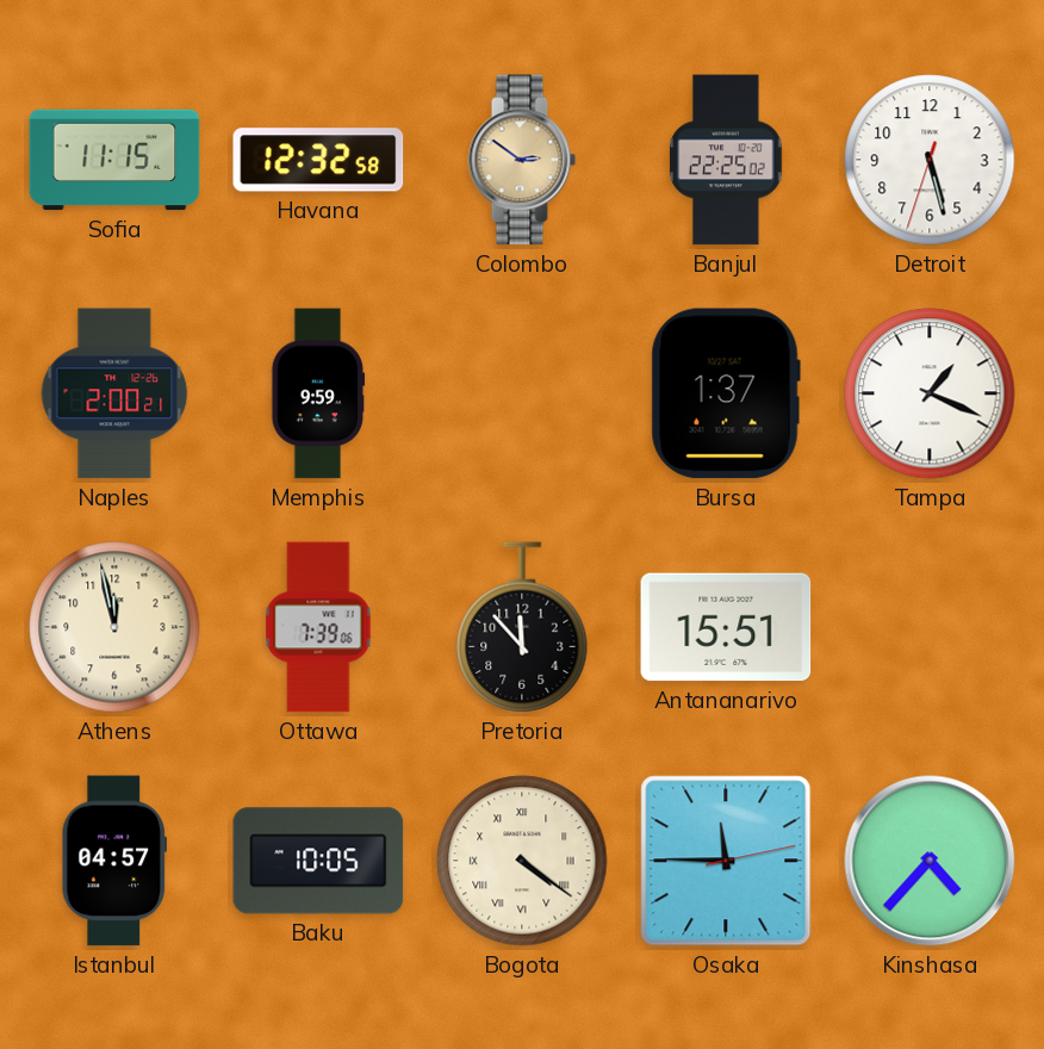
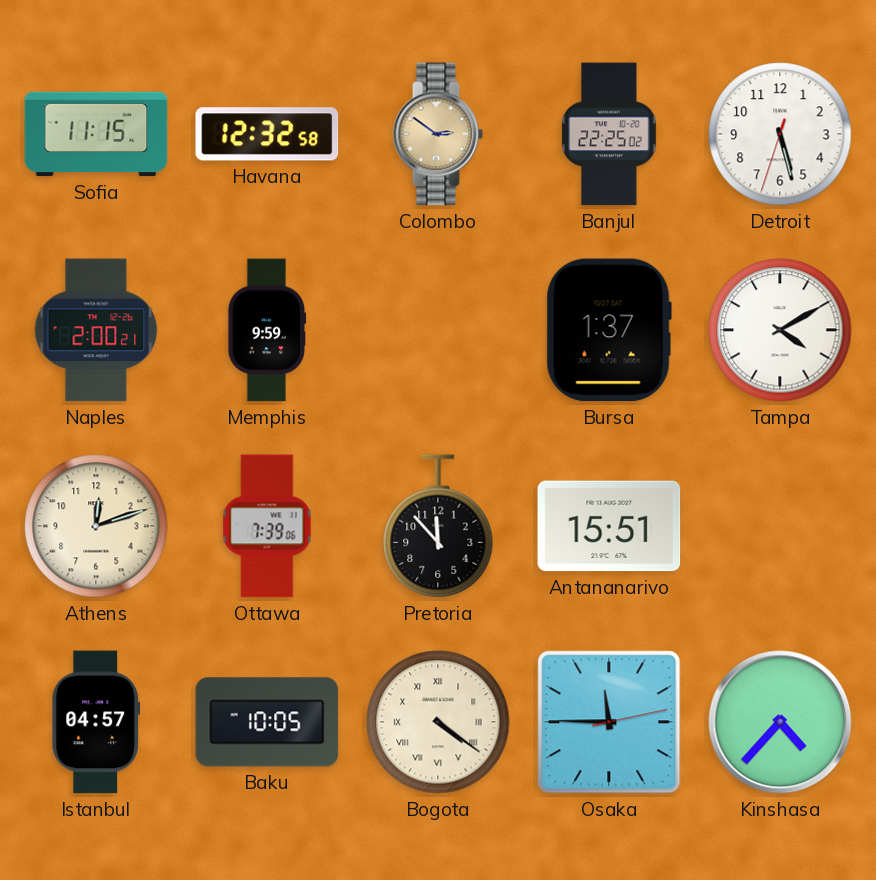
Tampa: 1:19 -> 4:10
Athens: 11:58 -> 12:12
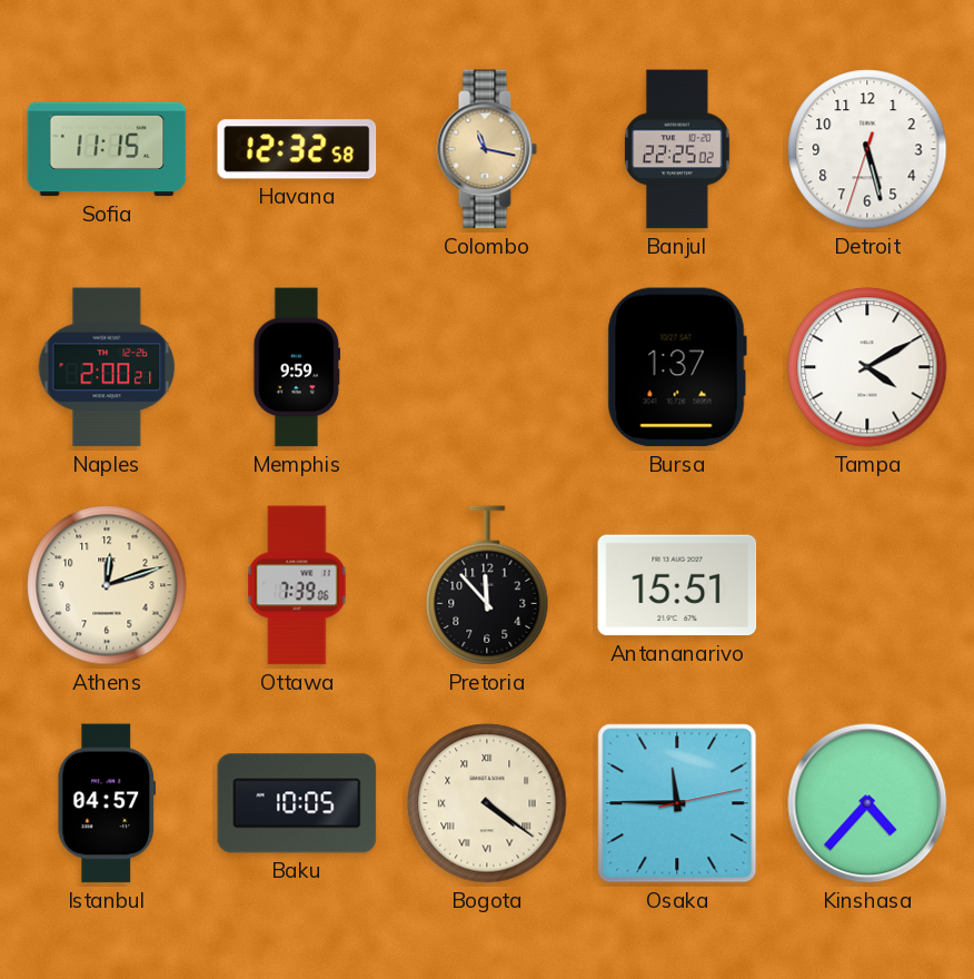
Colombo: 2:51 -> 11:17
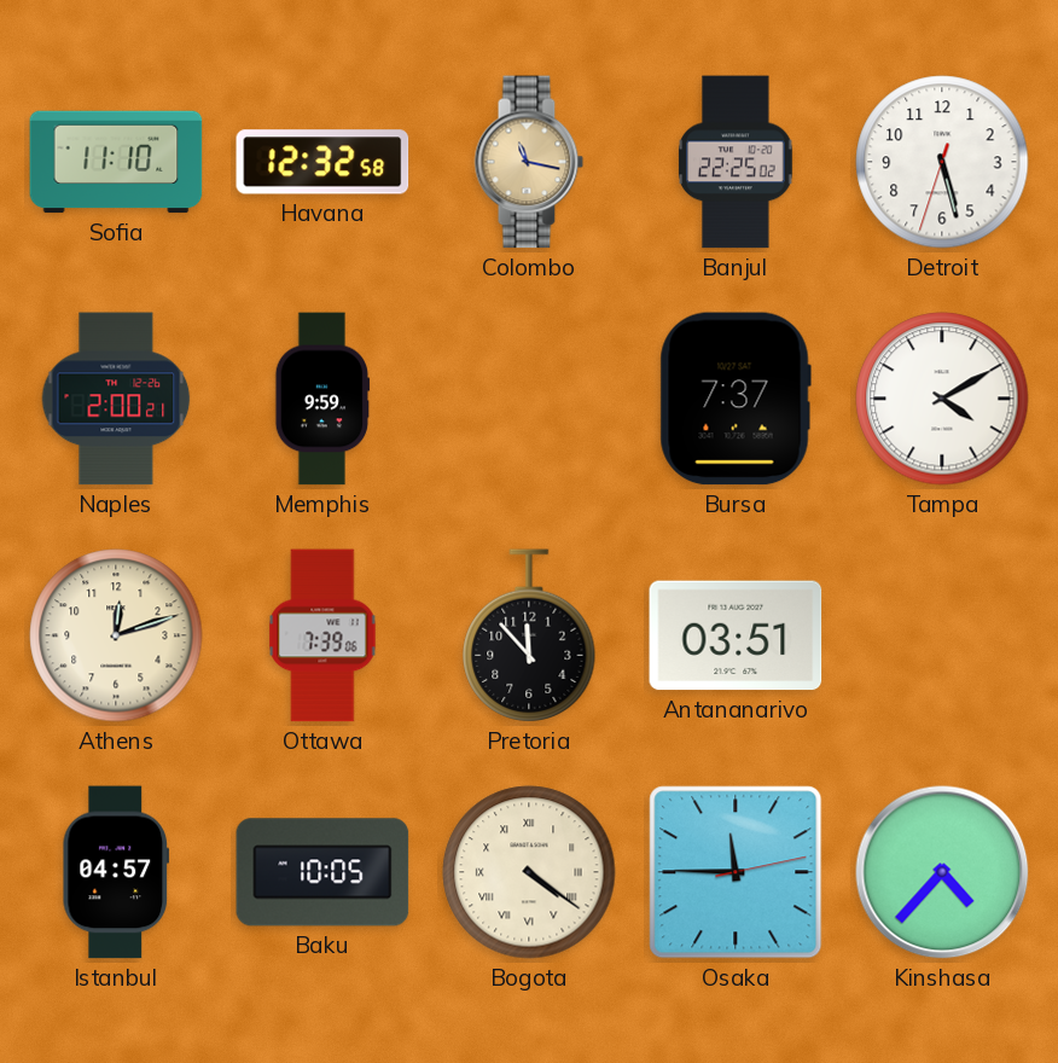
Sofia: 11:15 -> 11:10
Bursa: 1:37 -> 7:37
Antananarivo: 15:51 -> 03:51
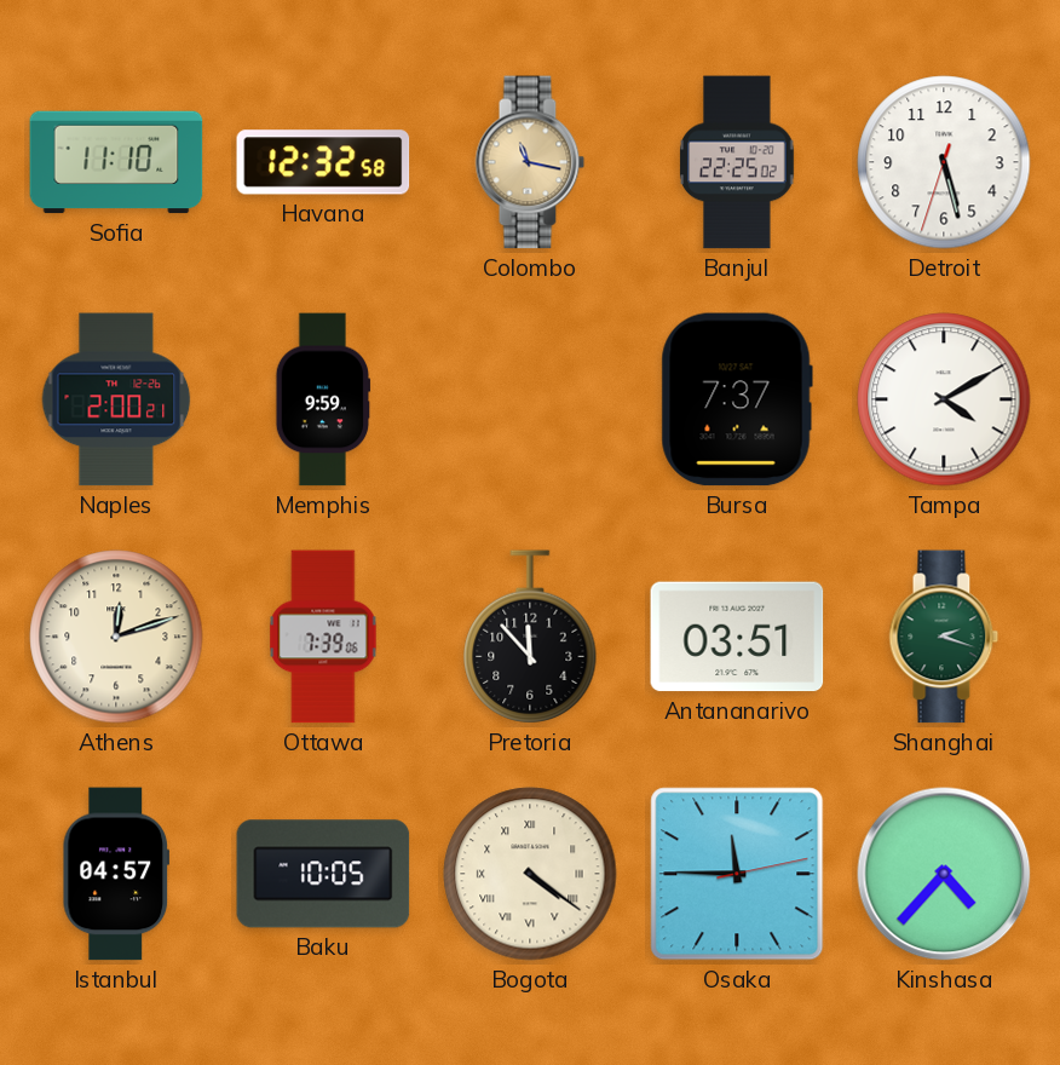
Shanghai: none -> 2:18
